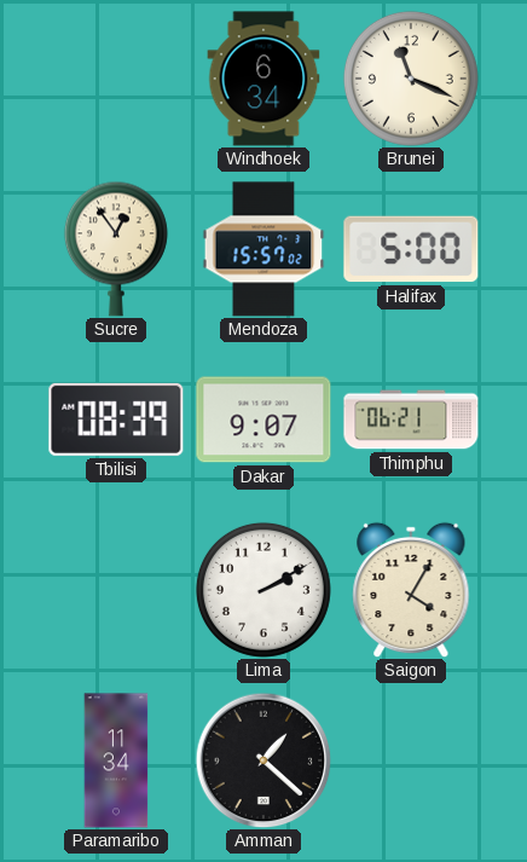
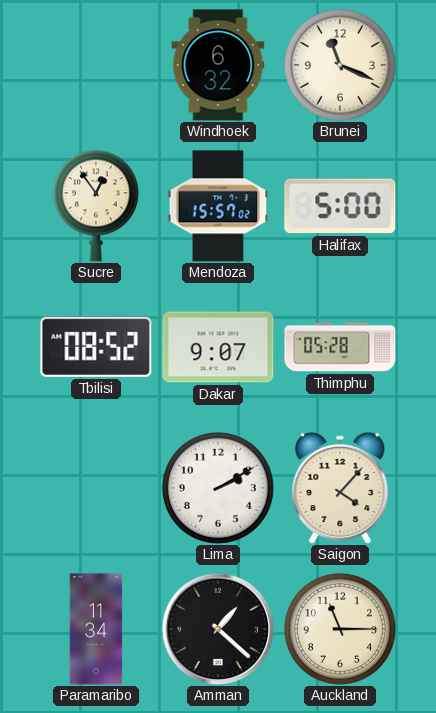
Windhoek: 6:34 -> 6:32
Tbilisi: 08:39 -> 08:52
Thimphu: 06:21 -> 05:28
Saigon: 4:05 -> 4:07
Auckland: none -> 11:15
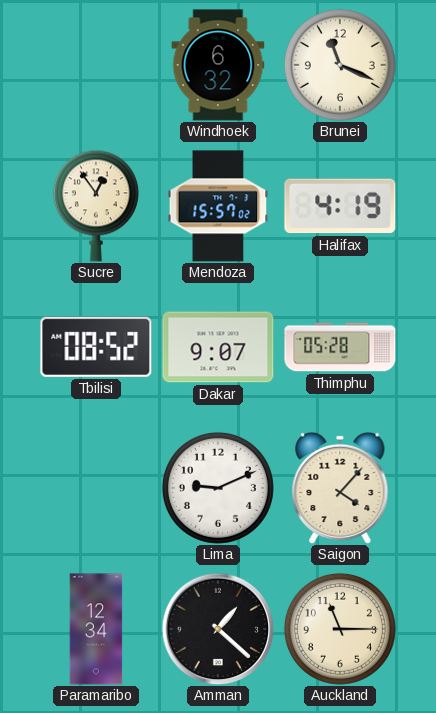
Halifax: 5:00 -> 4:19
Lima: 2:10 -> 9:11
Paramaribo: 11:34 -> 12:34
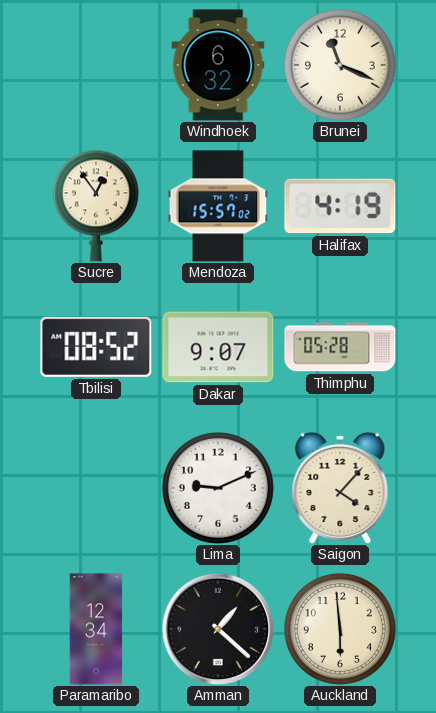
Auckland: 11:15 -> 5:59
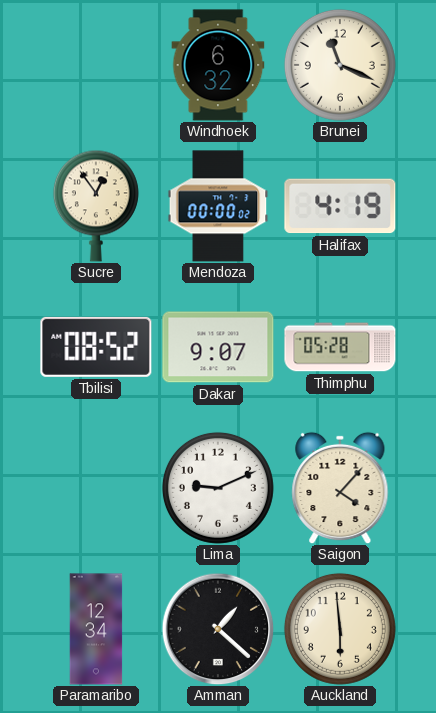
Mendoza: 15:57 -> 00:00
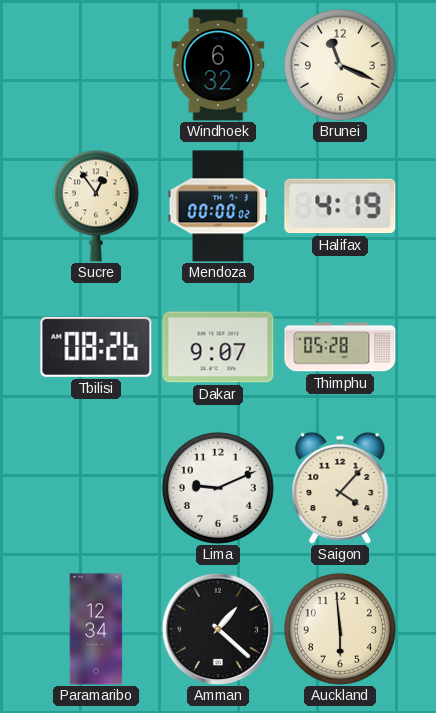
Tbilisi: 08:52 -> 08:26
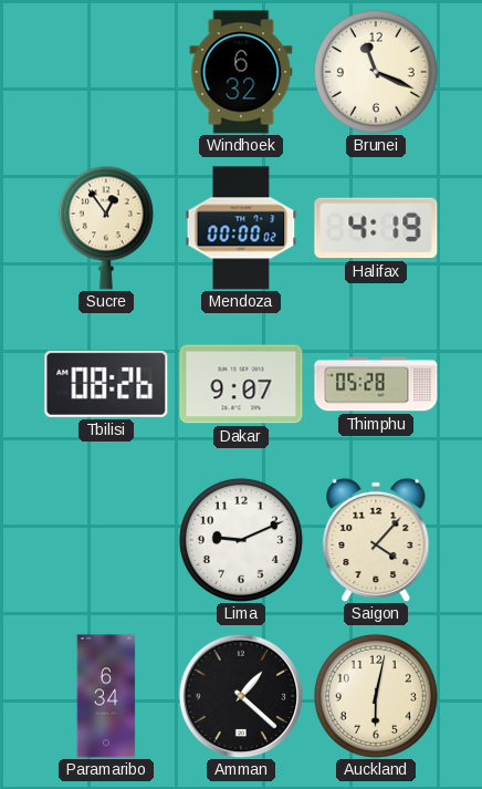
Paramaribo: 12:34 -> 6:34
Auckland: 5:59 -> 6:02
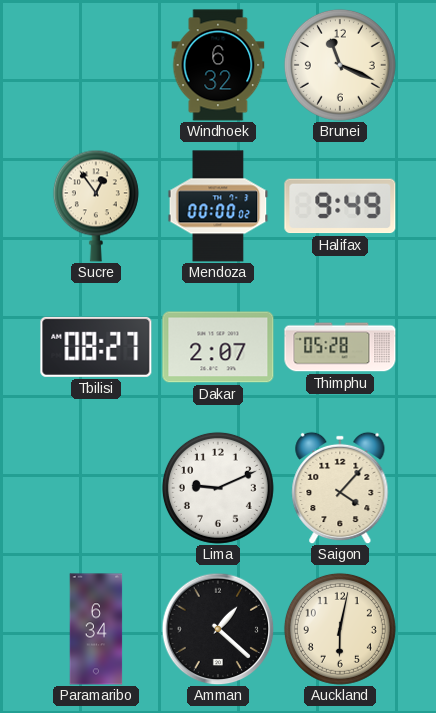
Halifax: 4:19 -> 9:49
Tbilisi: 08:26 -> 08:27
Dakar: 9:07 -> 2:07
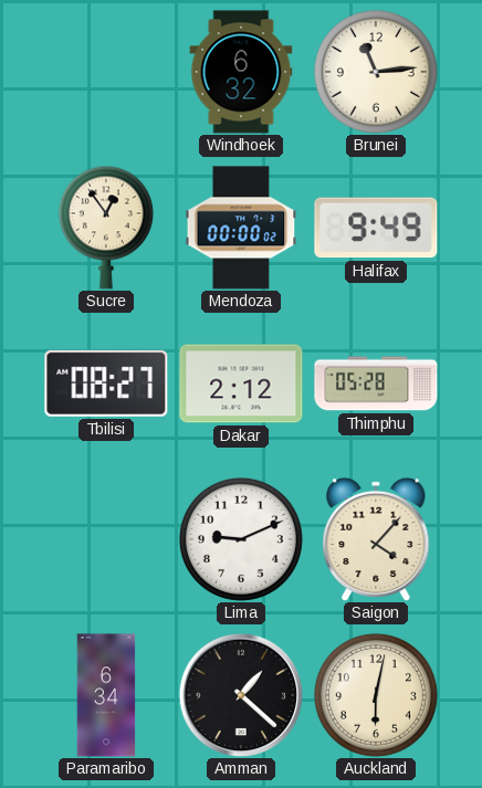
Brunei: 11:19 -> 11:14
Dakar: 2:07 -> 2:12
